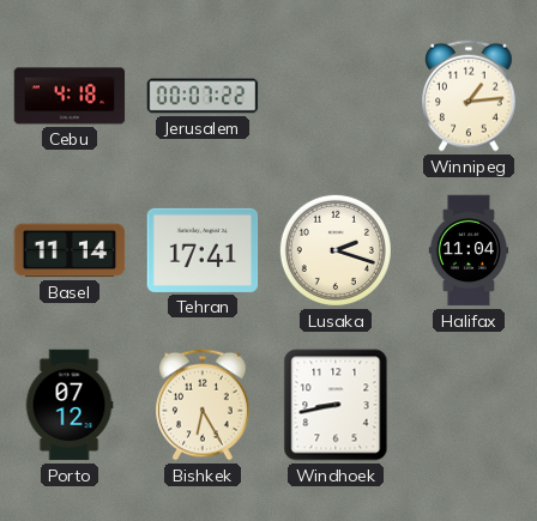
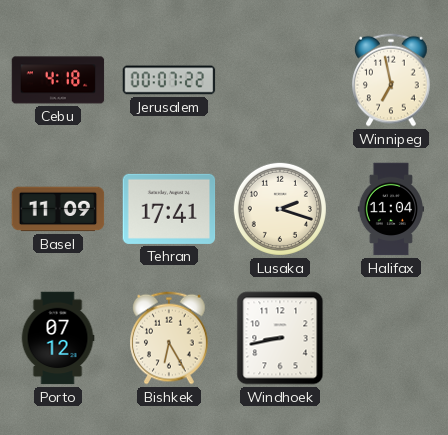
Winnipeg: 1:14 -> 6:58
Basel: 11:14 -> 11:09
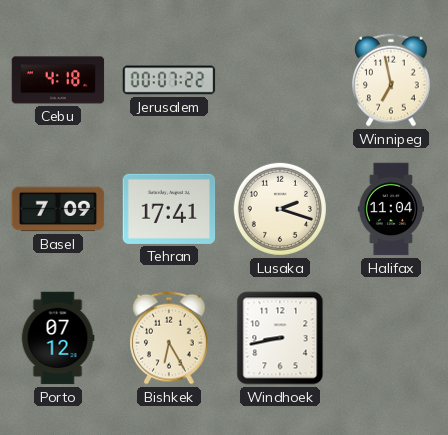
Basel: 11:09 -> 7:09
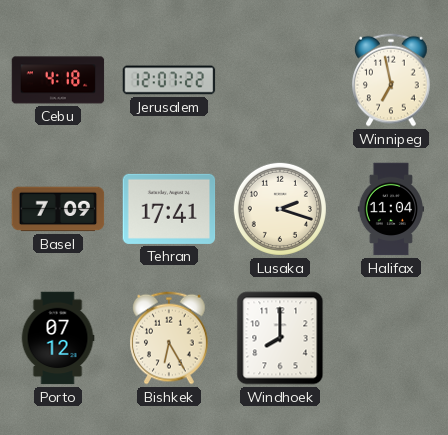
Jerusalem: 00:07 -> 12:07
Windhoek: 8:43 -> 8:00
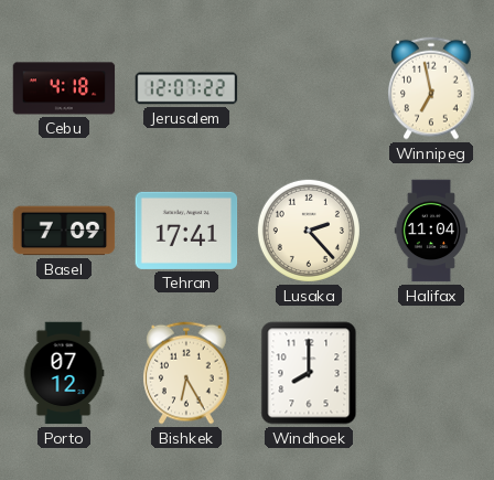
Lusaka: 2:18 -> 2:23
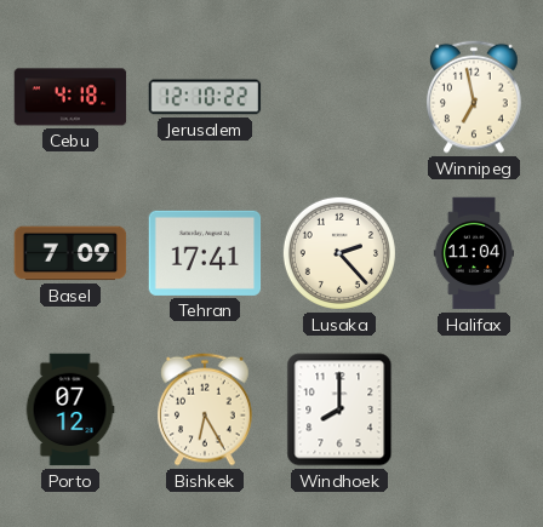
Jerusalem: 12:07 -> 12:10
